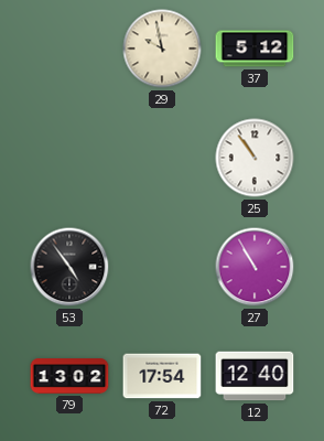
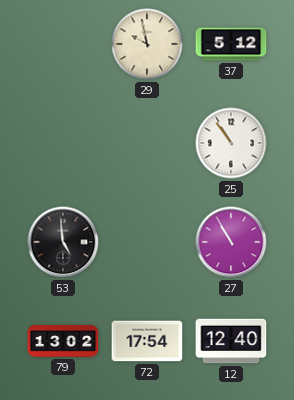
53: 4:54 -> 4:59
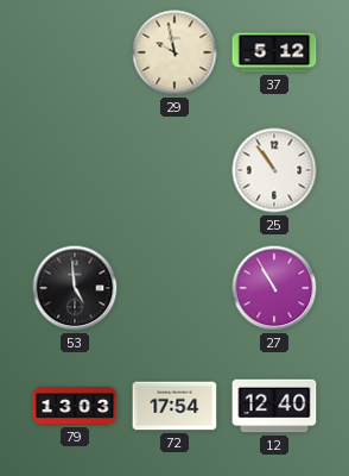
79: 13:02 -> 13:03
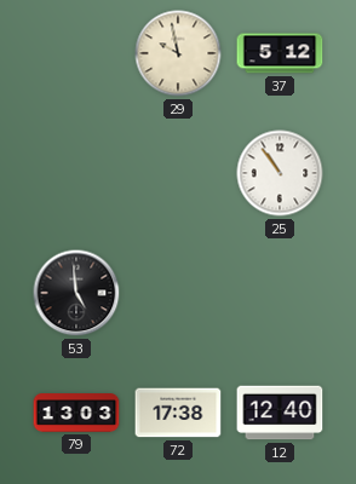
27: 10:55 -> none
72: 17:54 -> 17:38
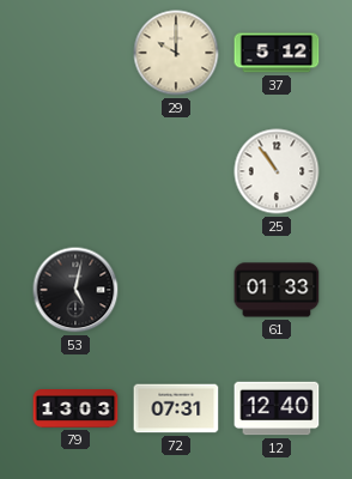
29: 9:58 -> 10:00
53: 4:59 -> 5:02
61: none -> 01:33
72: 17:38 -> 07:31
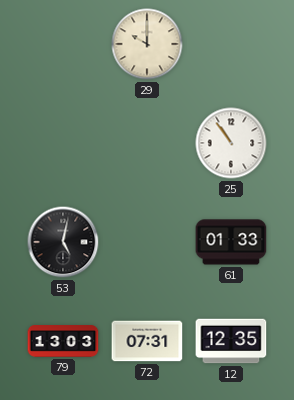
37: 5:12 -> none
12: 12:40 -> 12:35
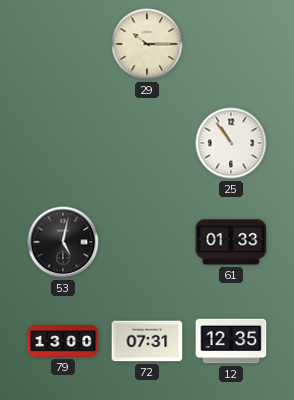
29: 10:00 -> 10:15
79: 13:03 -> 13:00
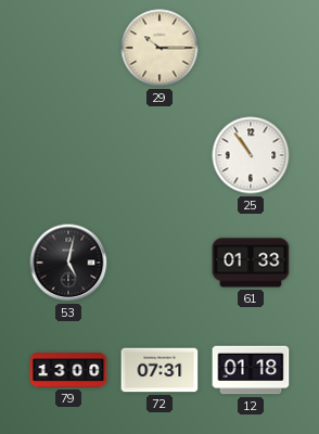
12: 12:35 -> 01:18
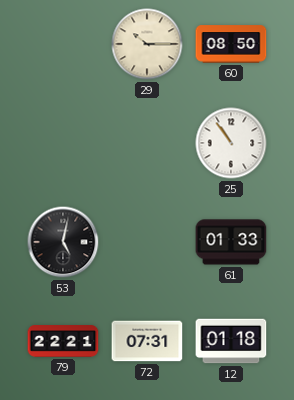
60: none -> 08:50
79: 13:00 -> 22:21
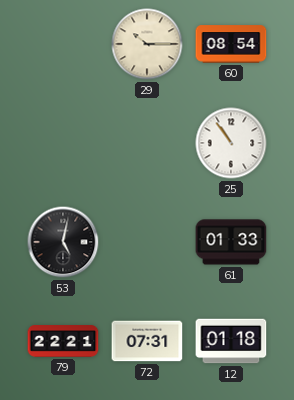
60: 08:50 -> 08:54
